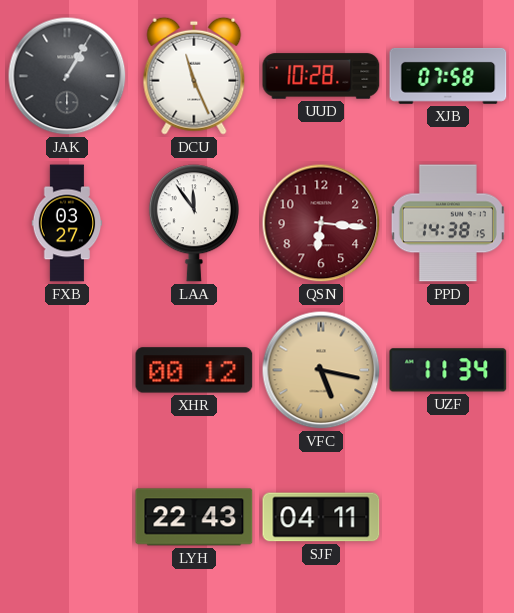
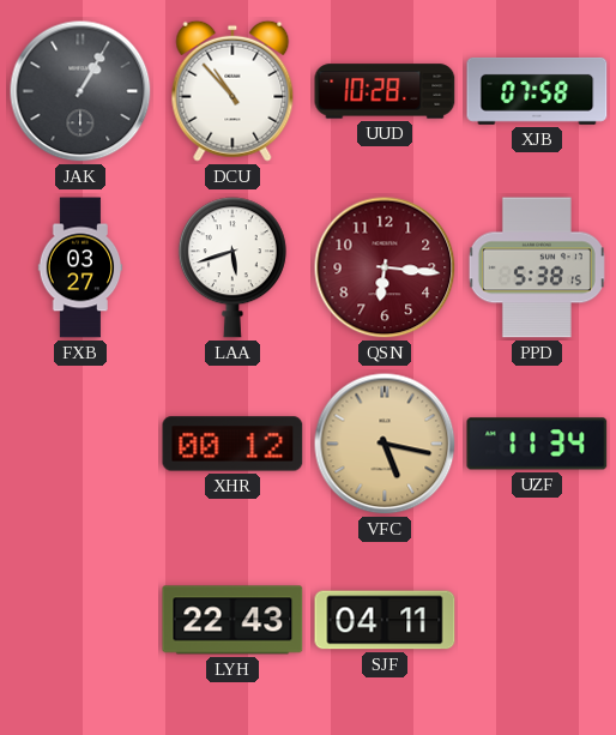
DCU: 11:26 -> 10:53
LAA: 11:54 -> 5:42
PPD: 14:38 -> 5:38
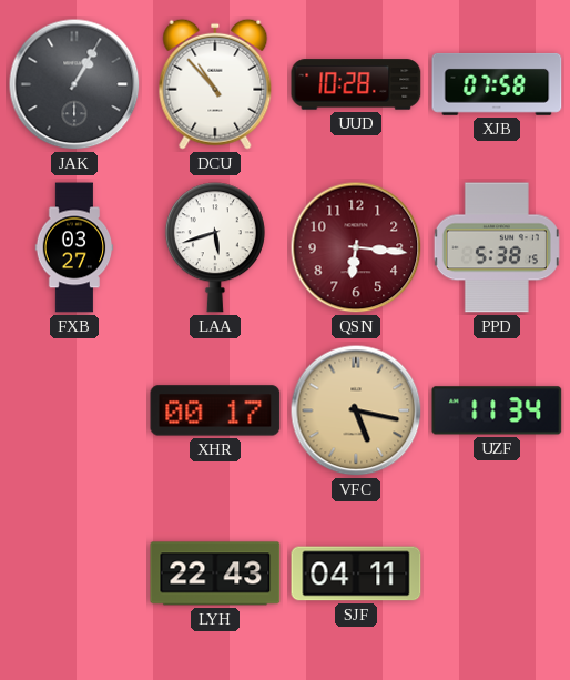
XHR: 00:12 -> 00:17
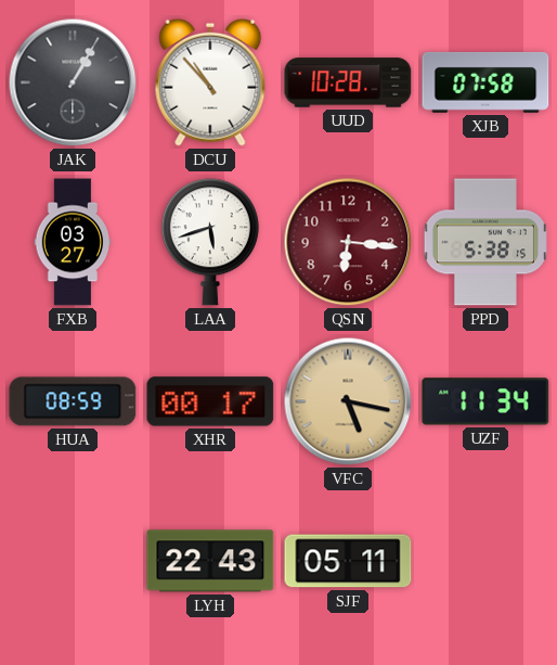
HUA: none -> 08:59
SJF: 04:11 -> 05:11
